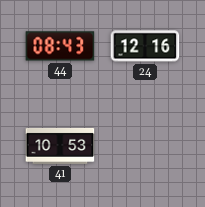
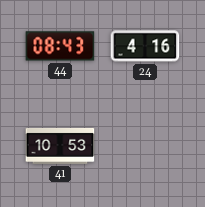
24: 12:16 -> 4:16
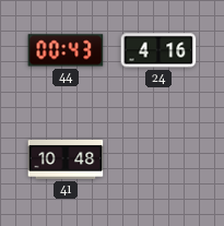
44: 08:43 -> 00:43
41: 10:53 -> 10:48
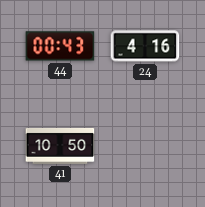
41: 10:48 -> 10:50
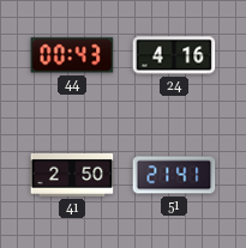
41: 10:50 -> 2:50
51: none -> 21:41
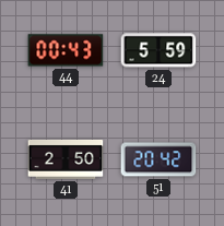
24: 4:16 -> 5:59
51: 21:41 -> 20:42
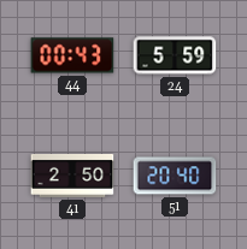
51: 20:42 -> 20:40
